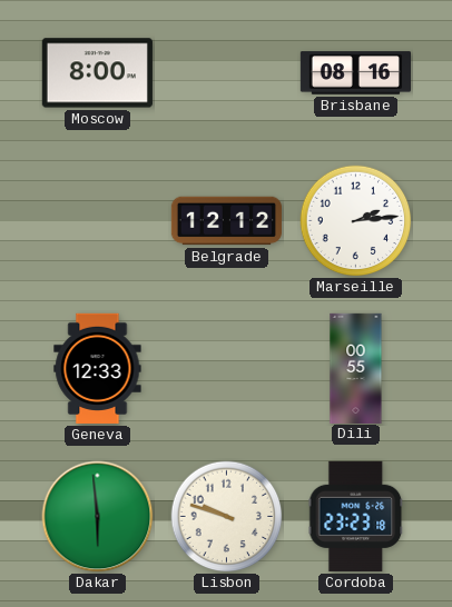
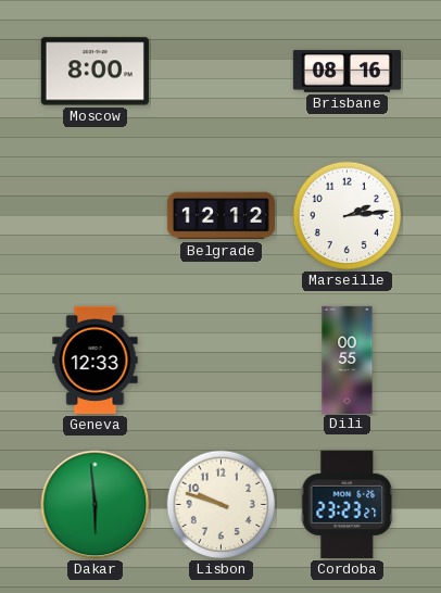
Cordoba: 23:23:18 -> 23:23:27
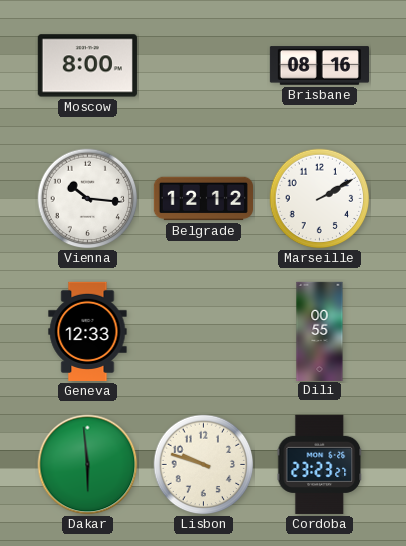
Vienna: none -> 10:16
Marseille: 2:14 -> 2:10
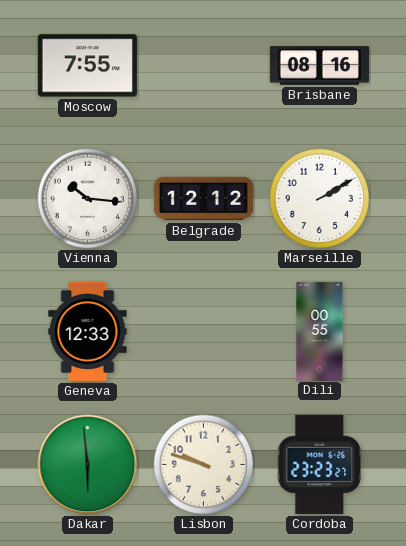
Moscow: 8:00 -> 7:55
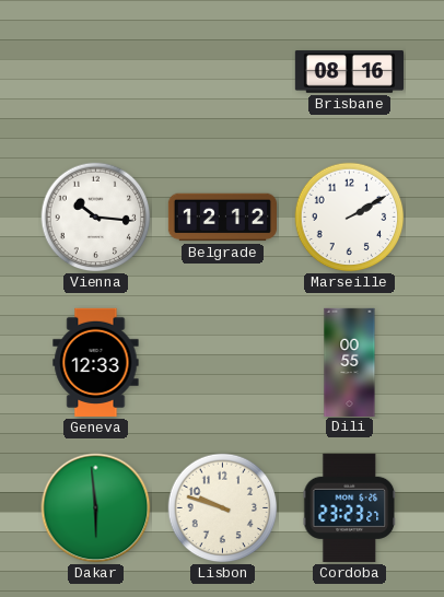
Moscow: 7:55 -> none
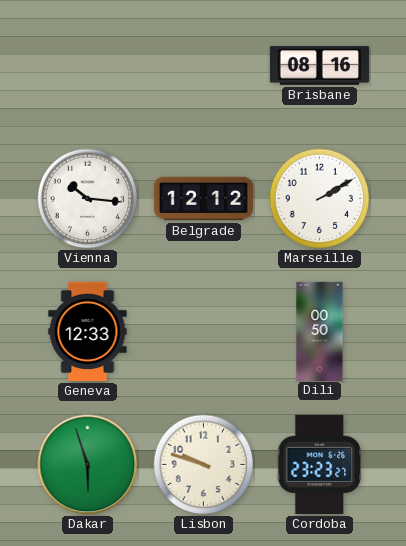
Dili: 00:55 -> 00:50
Dakar: 5:59 -> 5:57
